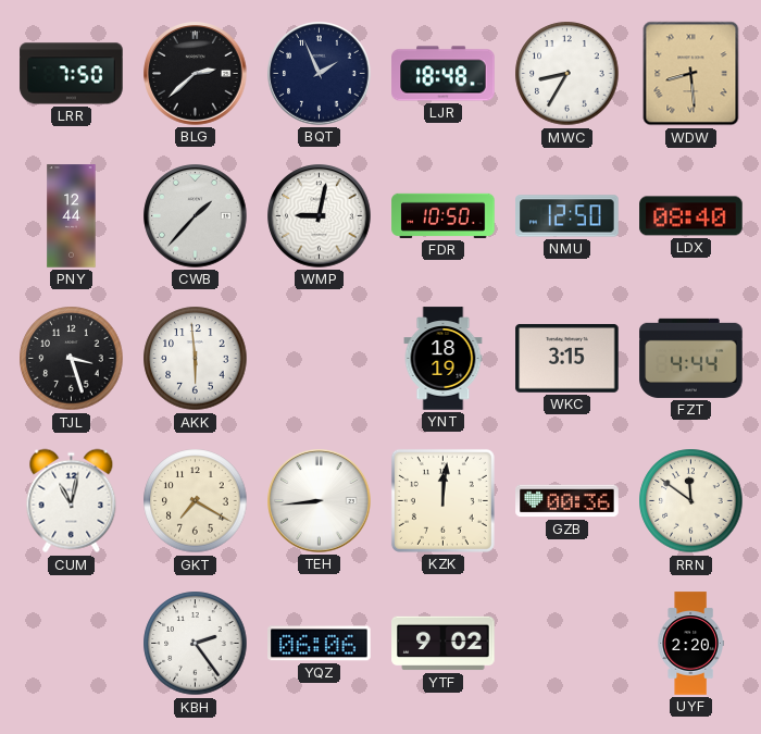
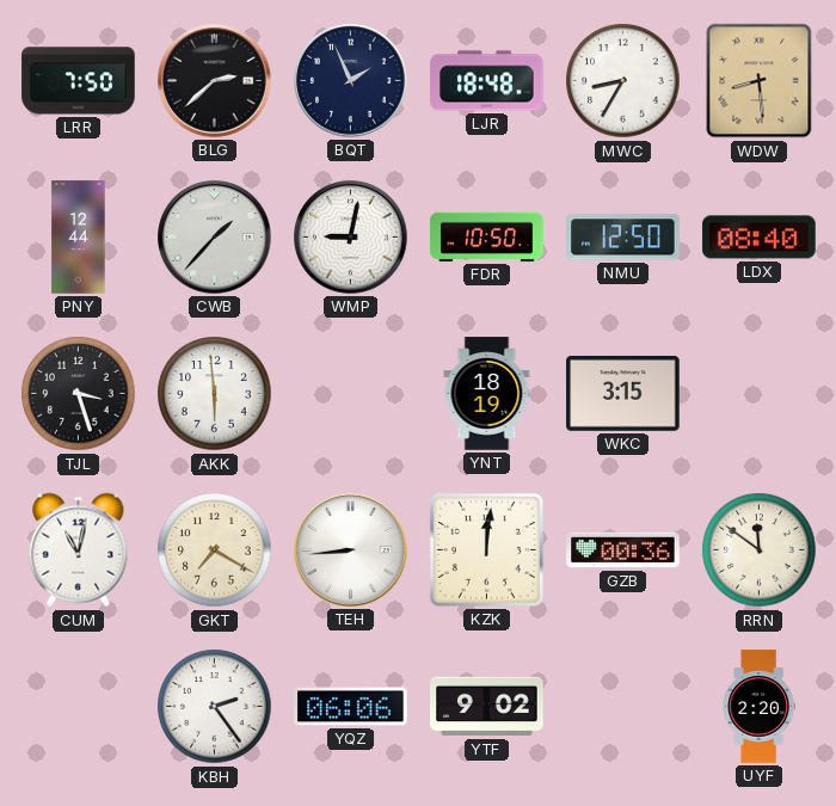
FZT: 4:44 -> none
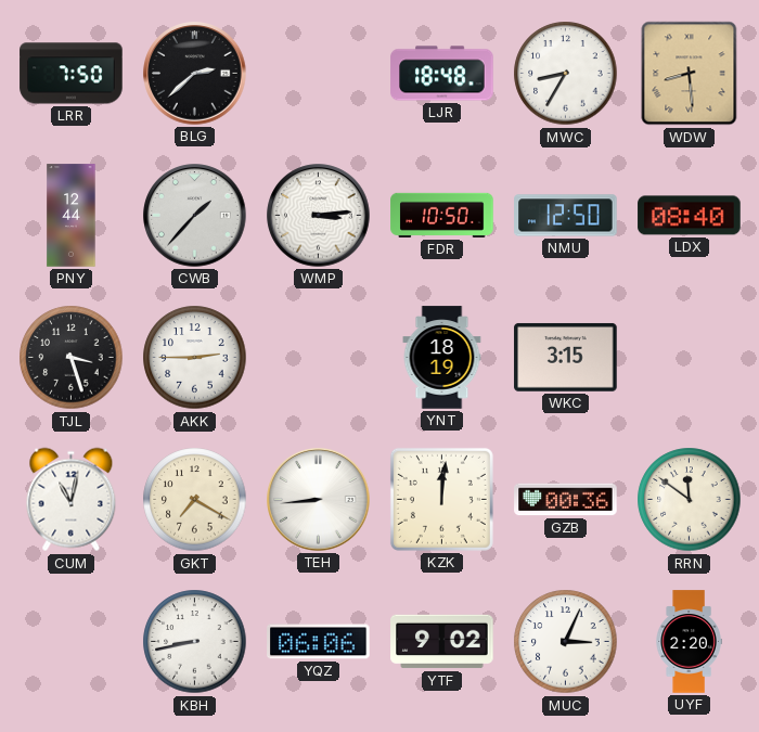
BQT: 1:56 -> none
WMP: 9:02 -> 3:14
AKK: 5:59 -> 2:45
KBH: 2:24 -> 8:43
MUC: none -> 3:04
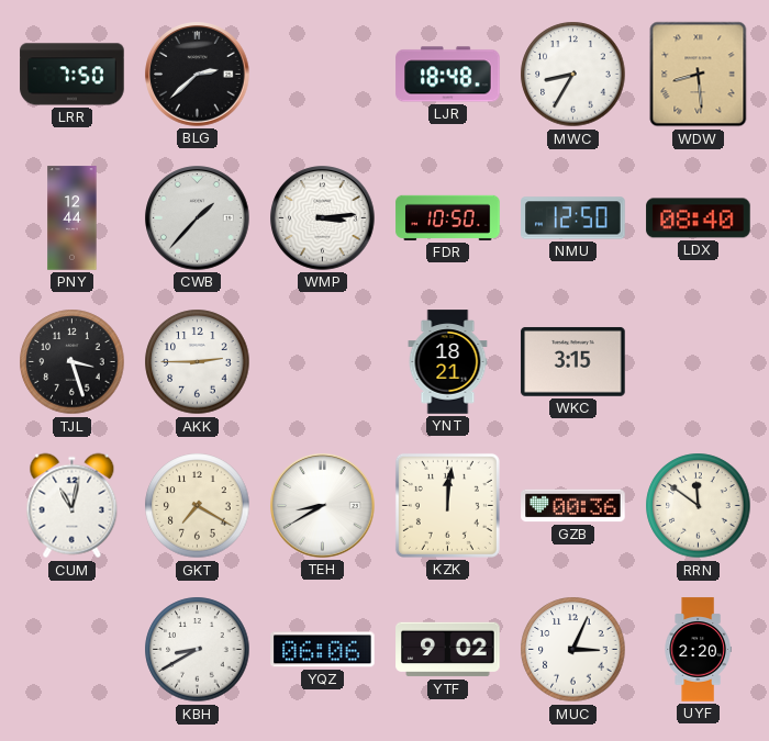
YNT: 18:19 -> 18:21
TEH: 8:44 -> 8:40
KBH: 8:43 -> 8:40
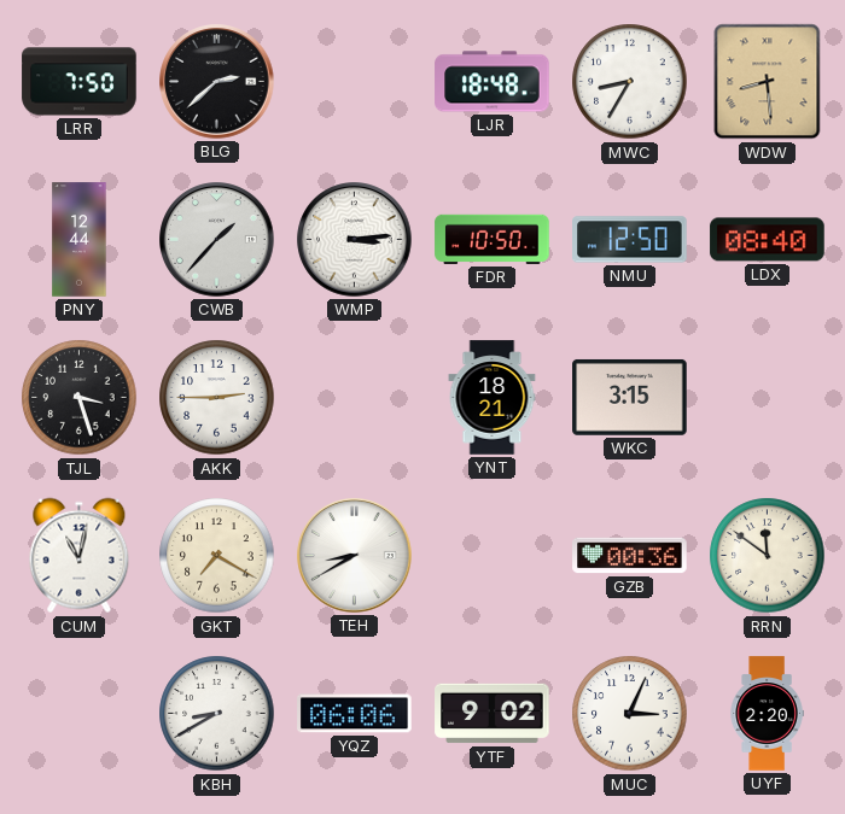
KZK: 12:01 -> none
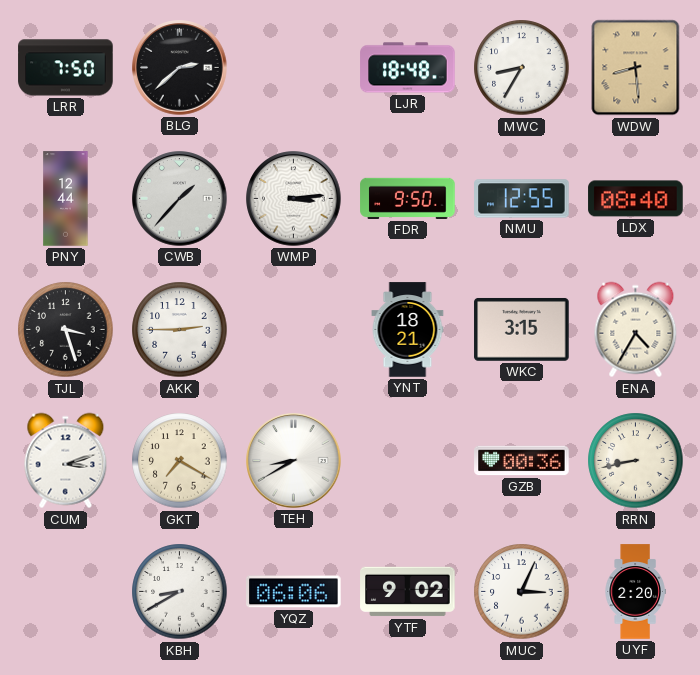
FDR: 10:50 -> 9:50
NMU: 12:50 -> 12:55
ENA: none -> 4:35
CUM: 11:02 -> 3:12
RRN: 11:51 -> 8:43
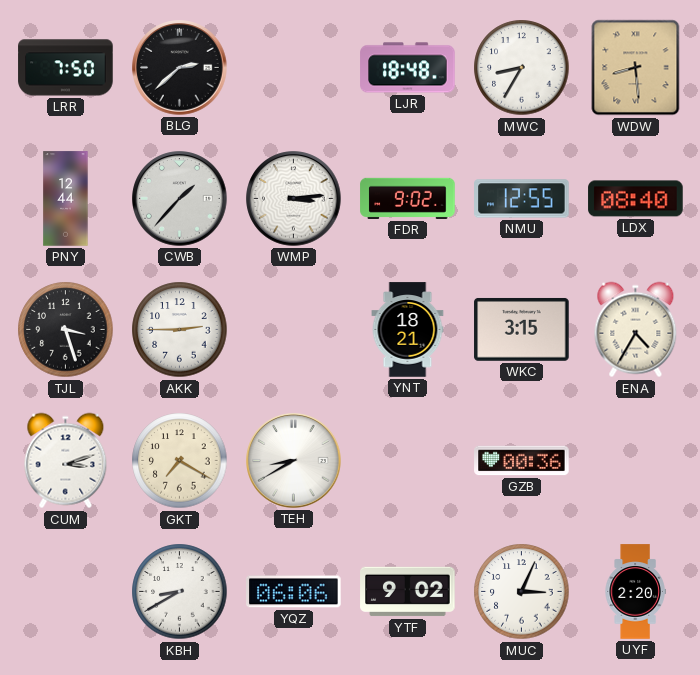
FDR: 9:50 -> 9:02
RRN: 8:43 -> none
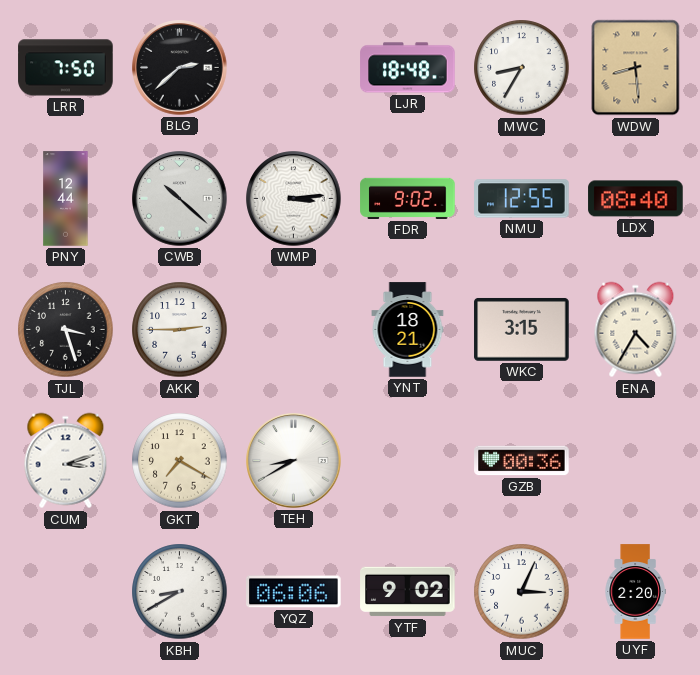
CWB: 1:37 -> 10:22
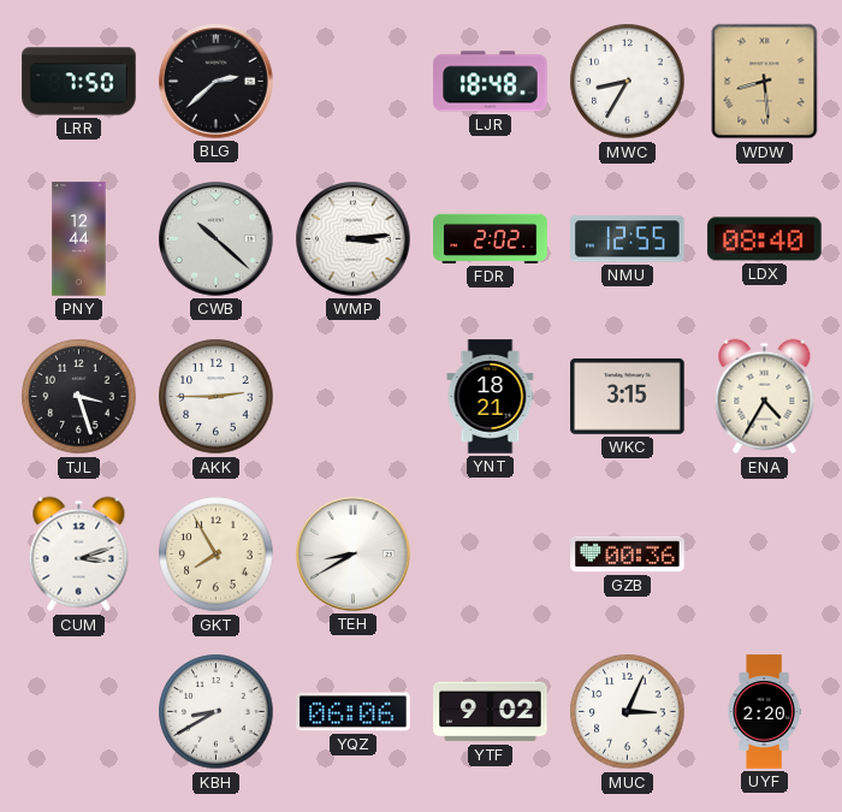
FDR: 9:02 -> 2:02
GKT: 7:20 -> 7:55
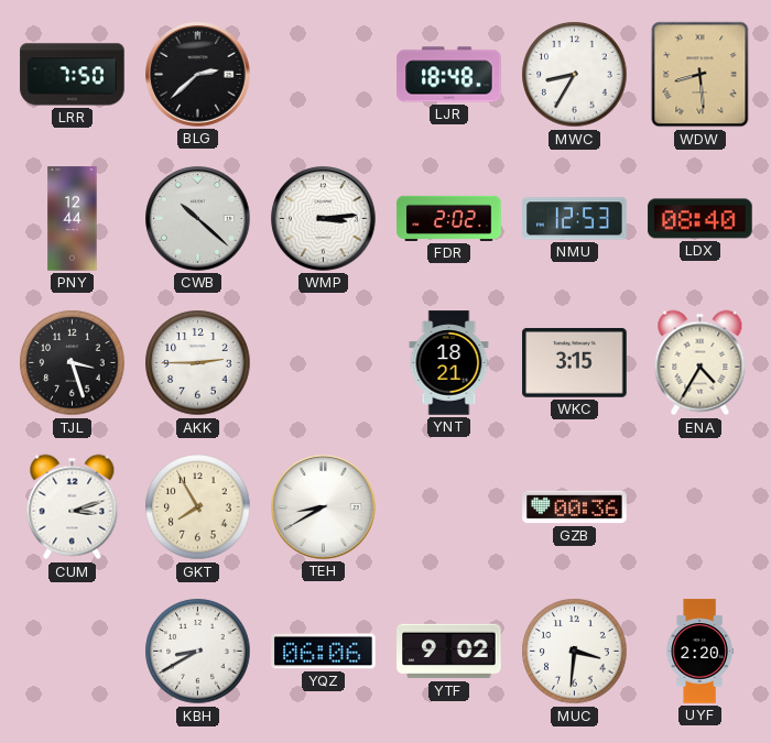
NMU: 12:55 -> 12:53
MUC: 3:04 -> 3:31
